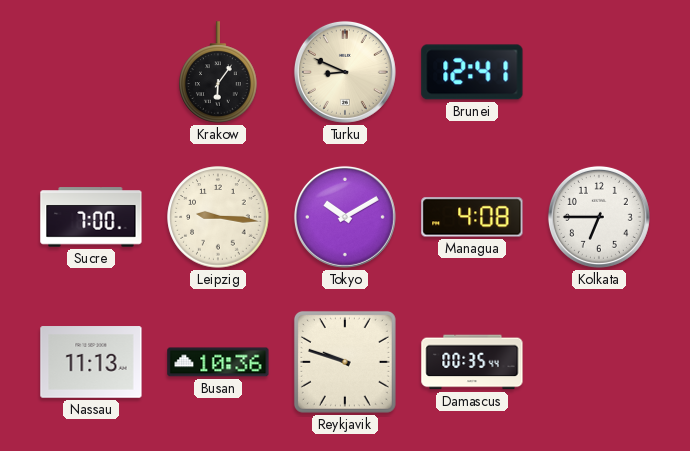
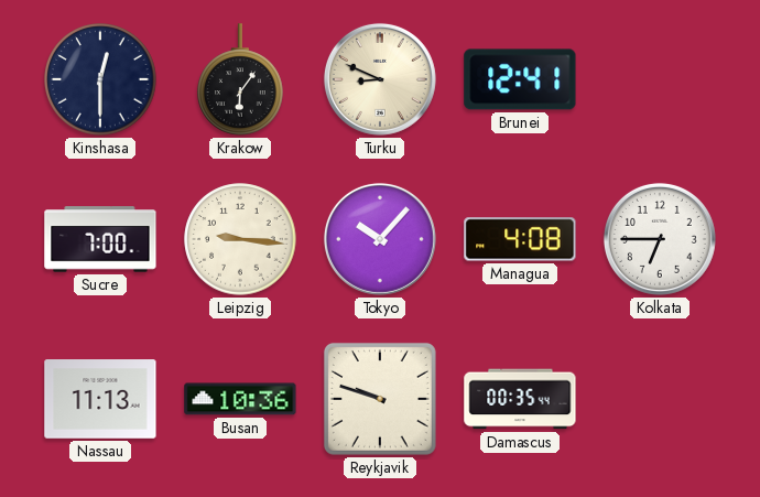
Kinshasa: none -> 12:30
Tokyo: 10:10 -> 10:07
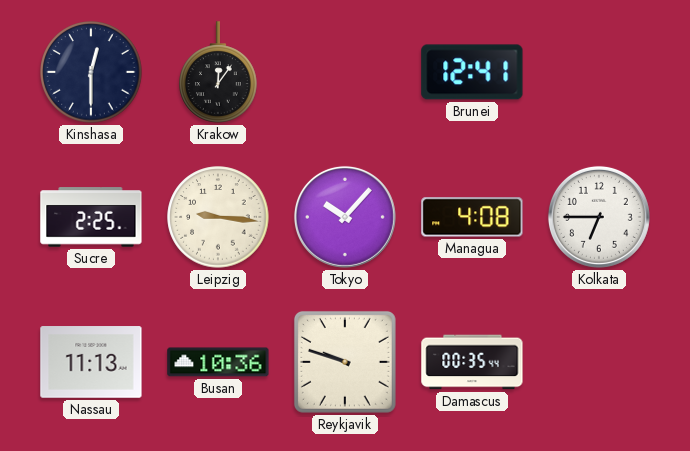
Krakow: 6:06 -> 12:06
Turku: 8:49 -> none
Sucre: 7:00 -> 2:25
